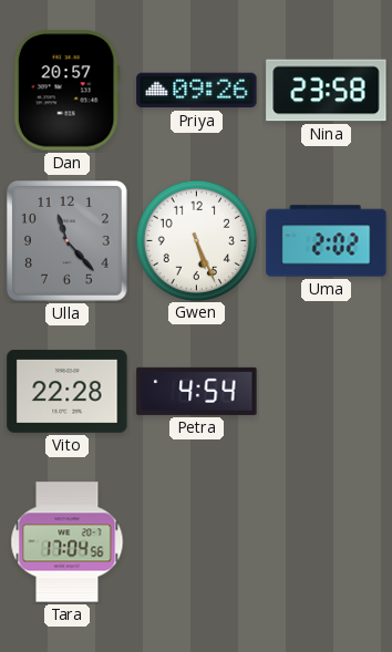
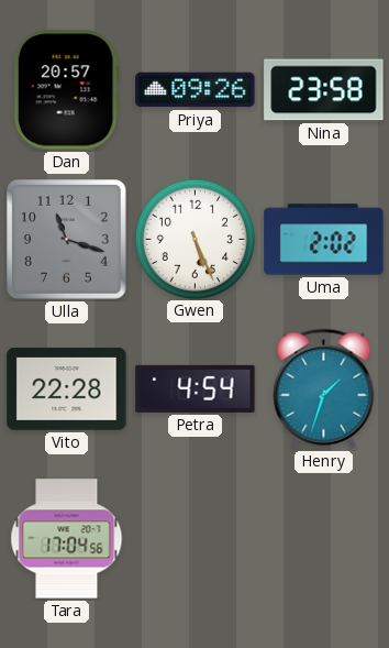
Ulla: 11:23 -> 11:18
Henry: none -> 1:33
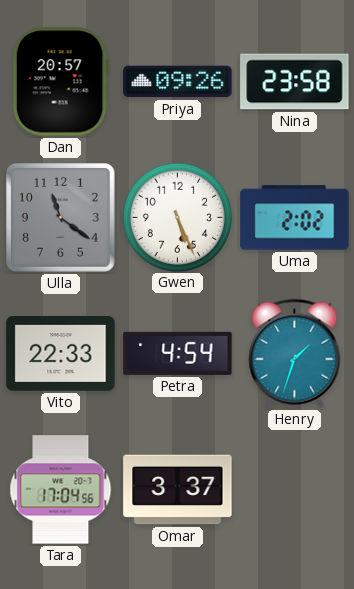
Ulla: 11:18 -> 11:21
Vito: 22:28 -> 22:33
Omar: none -> 3:37
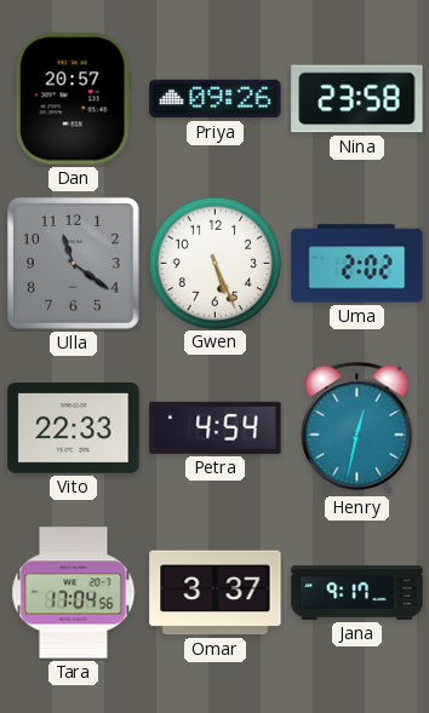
Henry: 1:33 -> 12:32
Jana: none -> 9:17
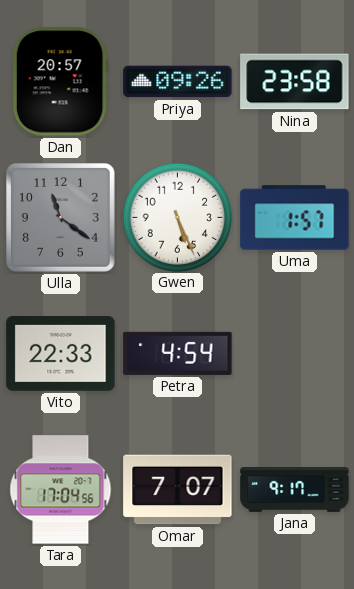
Uma: 2:02 -> 1:57
Henry: 12:32 -> none
Omar: 3:37 -> 7:07
